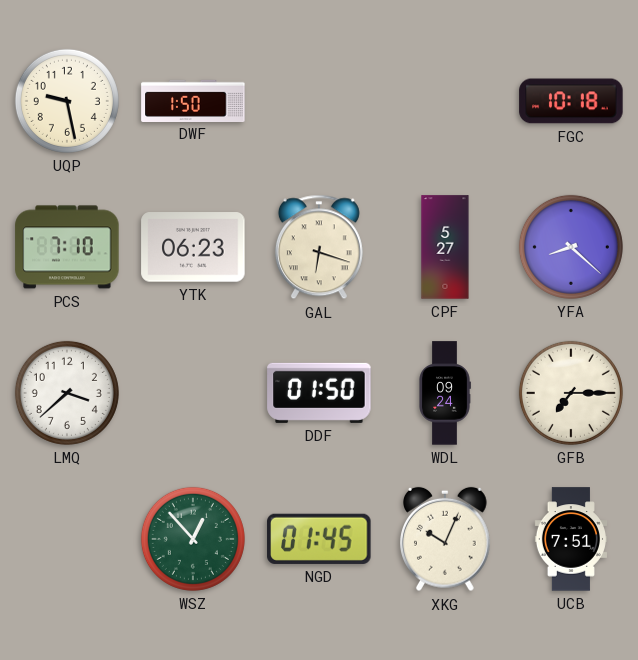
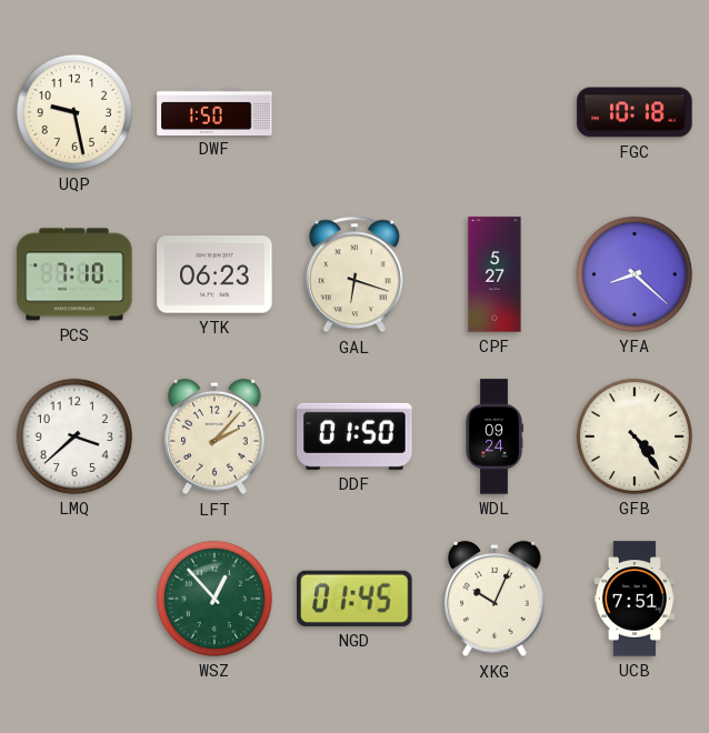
LFT: none -> 2:07
GFB: 7:15 -> 4:24
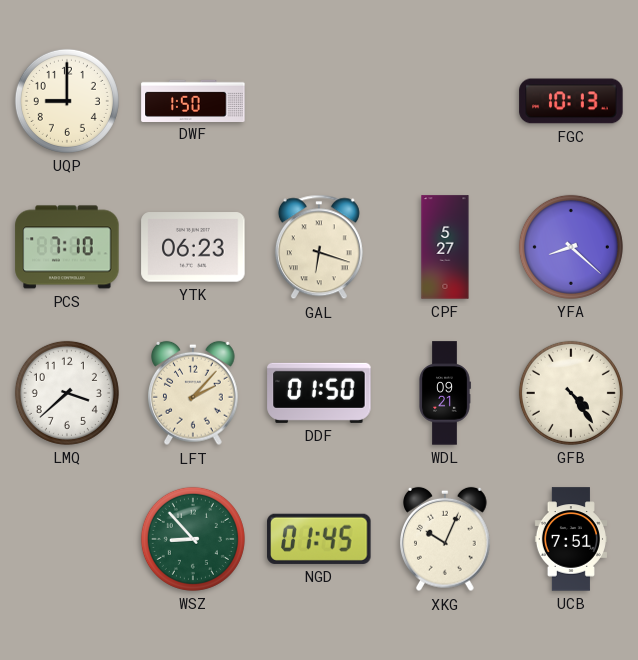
UQP: 9:28 -> 9:00
FGC: 10:18 -> 10:13
WDL: 09:24 -> 09:21
WSZ: 12:53 -> 8:53
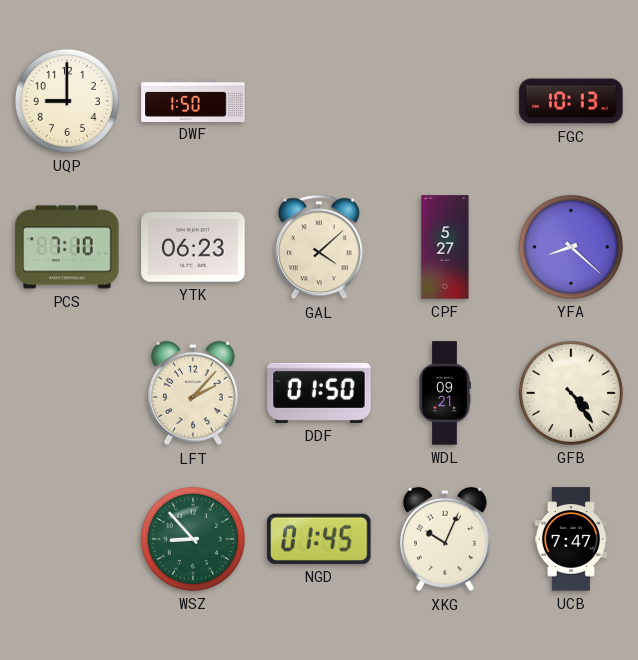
GAL: 6:18 -> 4:08
LMQ: 3:38 -> none
UCB: 7:51 -> 7:47
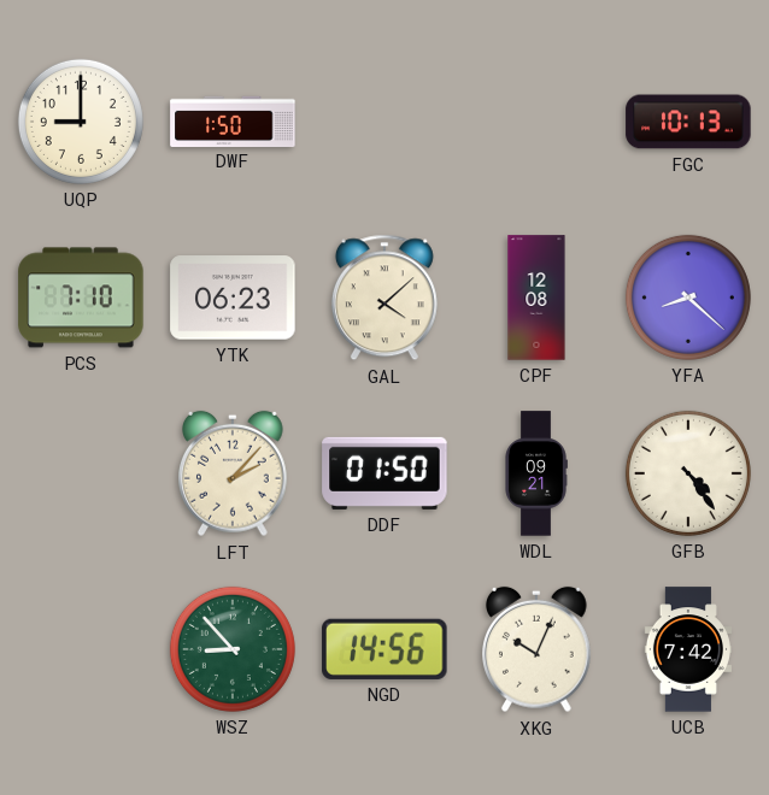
CPF: 5:27 -> 12:08
NGD: 01:45 -> 14:56
UCB: 7:47 -> 7:42
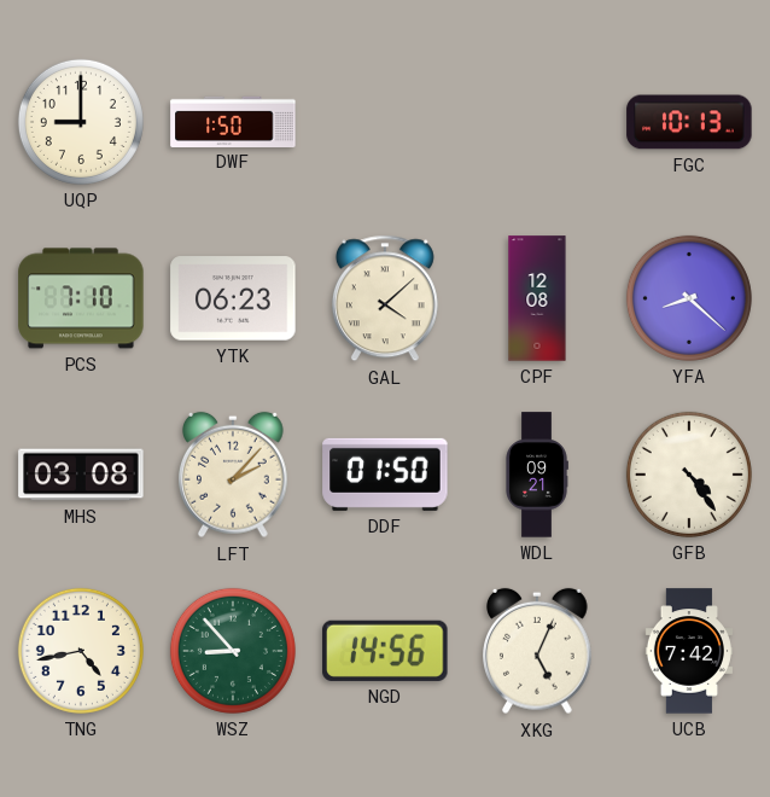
MHS: none -> 03:08
TNG: none -> 4:43
XKG: 10:04 -> 5:04
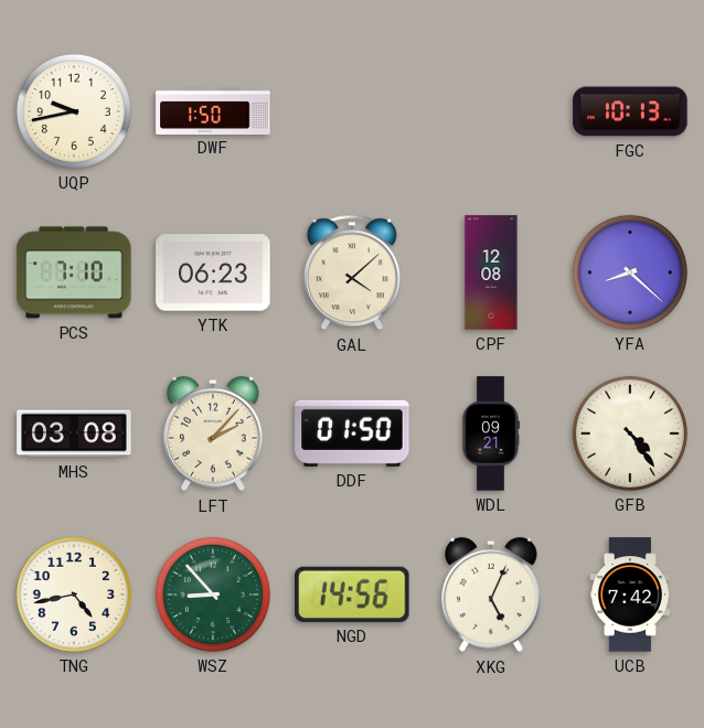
UQP: 9:00 -> 9:43
